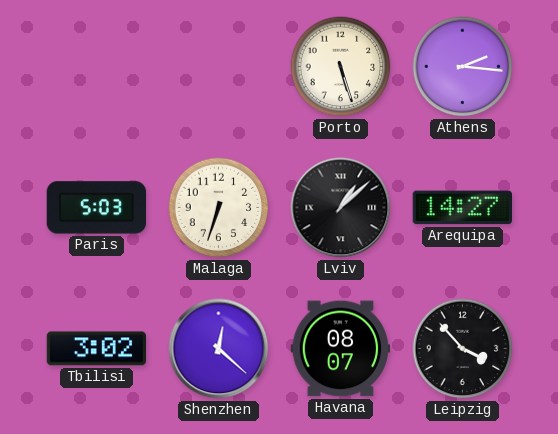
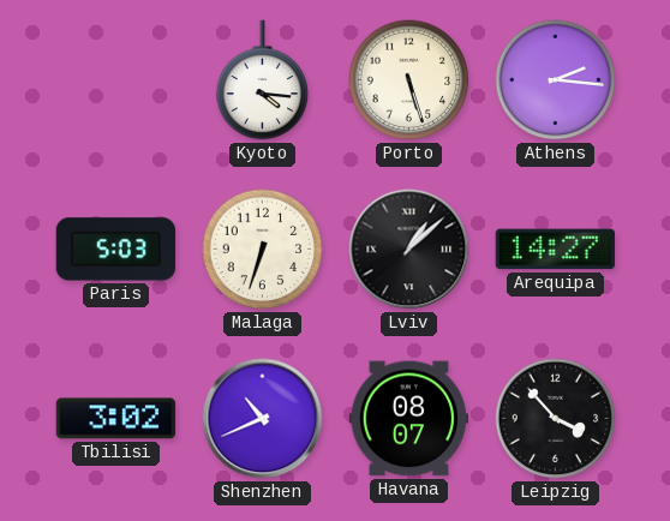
Kyoto: none -> 4:16
Shenzhen: 12:22 -> 10:41
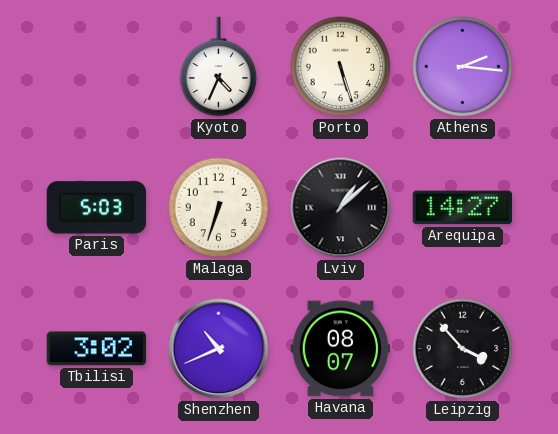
Kyoto: 4:16 -> 4:34
